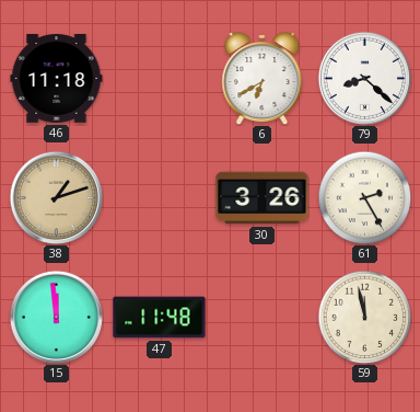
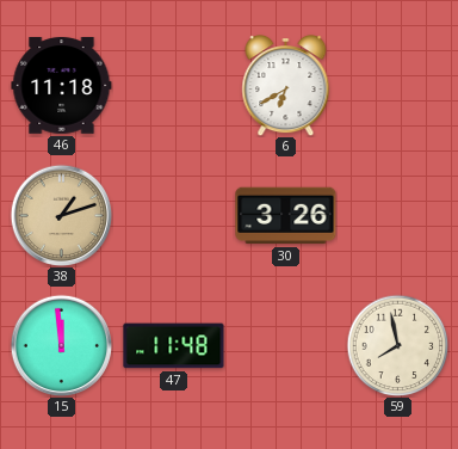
79: 8:22 -> none
61: 2:25 -> none
59: 11:58 -> 7:58
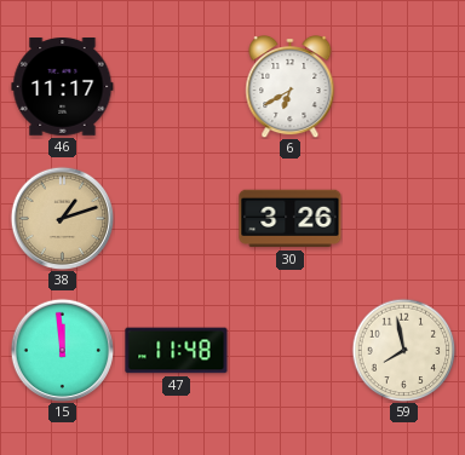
46: 11:18 -> 11:17
